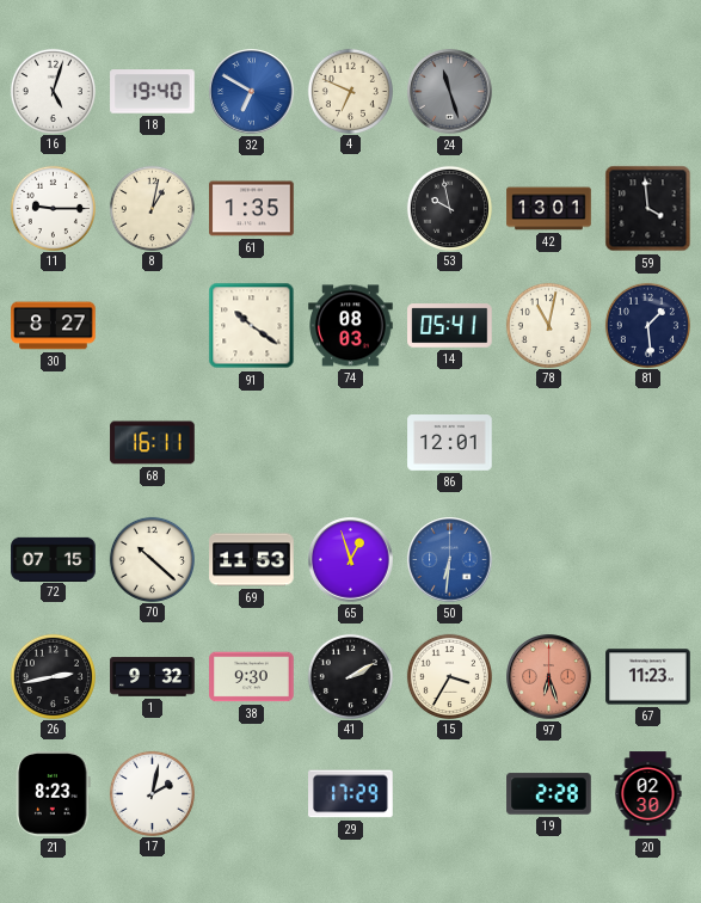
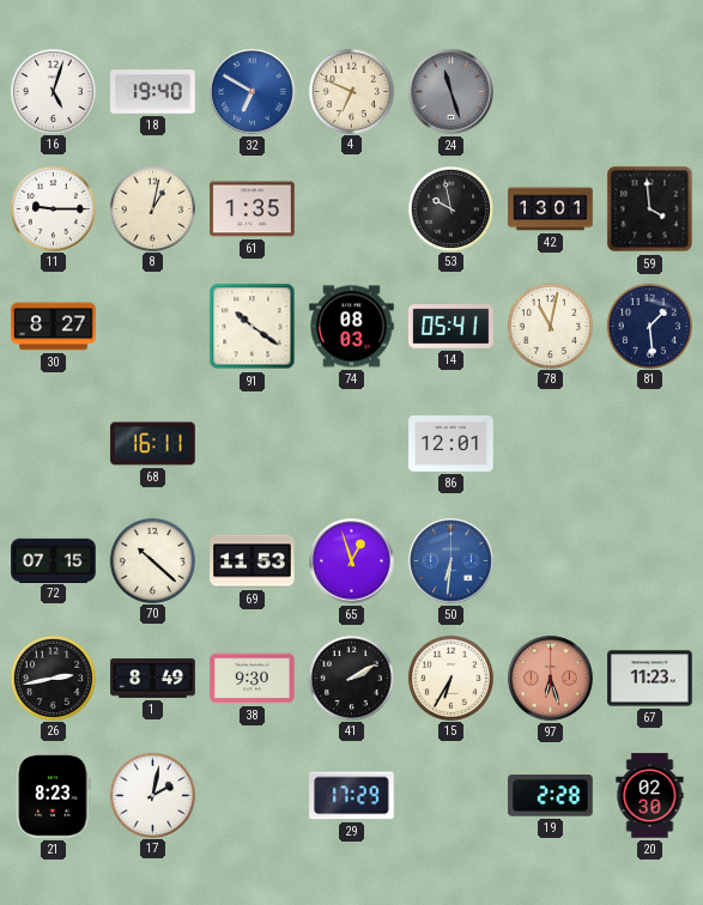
1: 9:32 -> 8:49
15: 3:35 -> 6:35
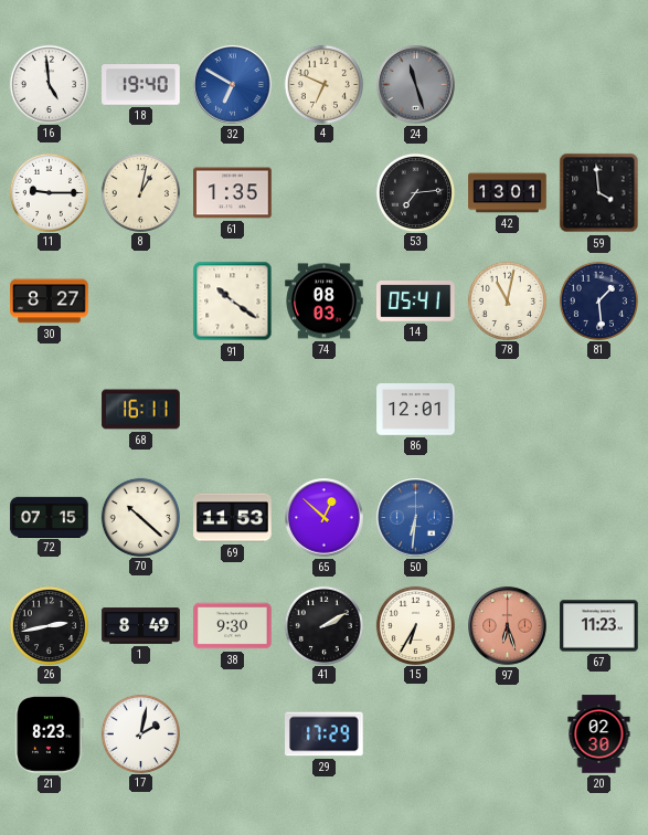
16: 5:03 -> 4:59
53: 9:58 -> 7:14
65: 12:57 -> 12:52
19: 2:28 -> none
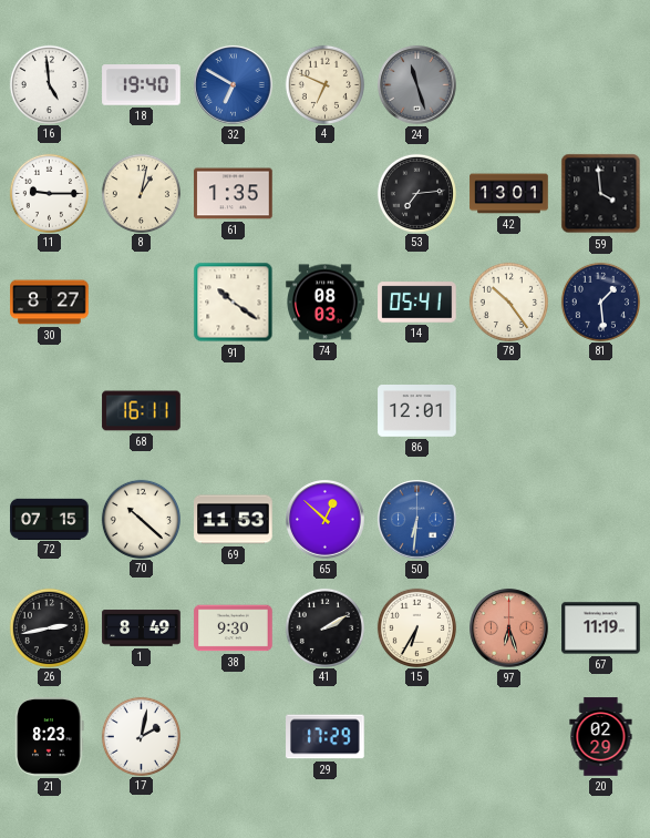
78: 11:02 -> 10:24
67: 11:23 -> 11:19
20: 02:30 -> 02:29
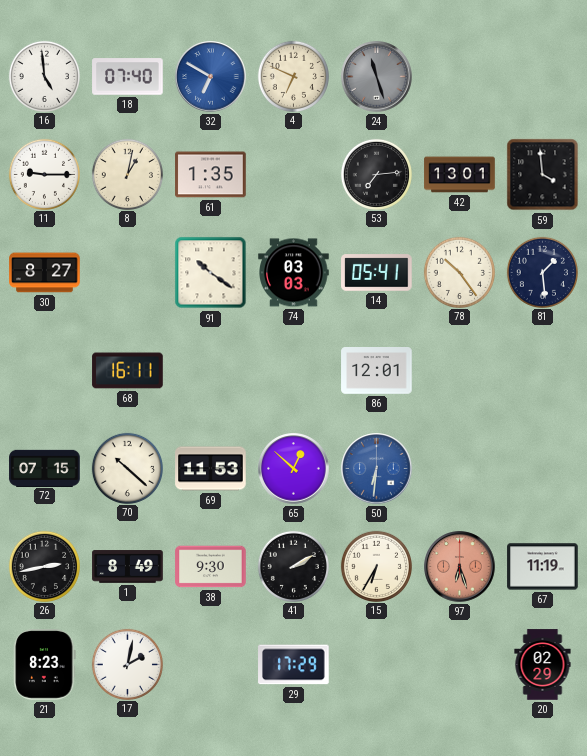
18: 19:40 -> 07:40
74: 08:03 -> 03:03
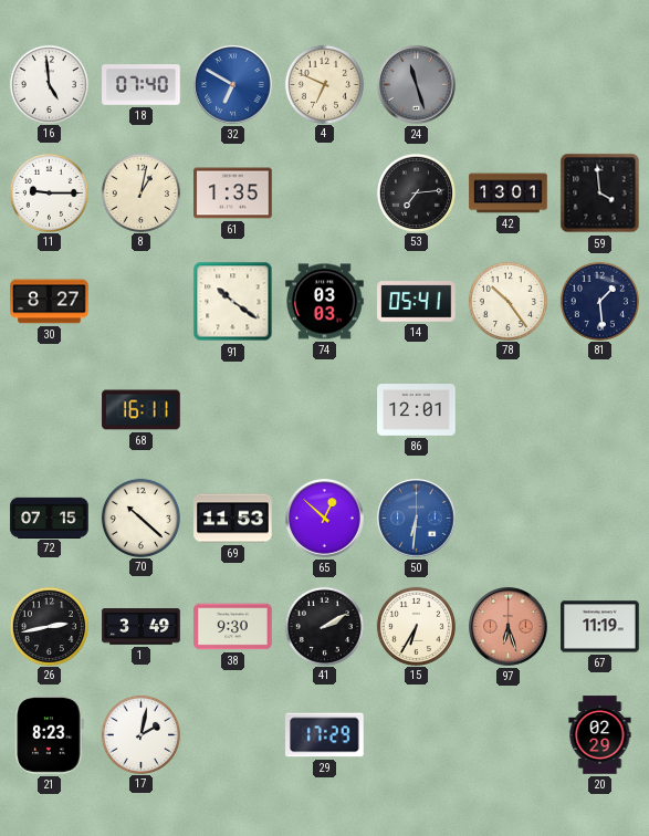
1: 8:49 -> 3:49
